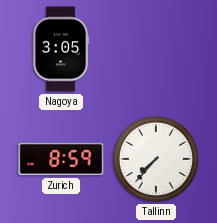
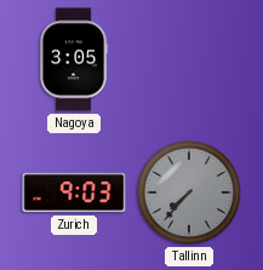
Zurich: 8:59 -> 9:03
Tallinn dial: white -> grey
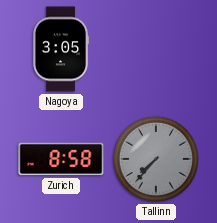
Zurich: 9:03 -> 8:58
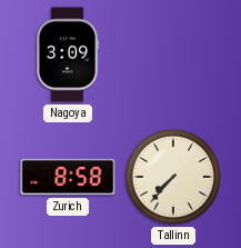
Nagoya: 3:05 -> 3:09
Tallinn dial: grey -> cream
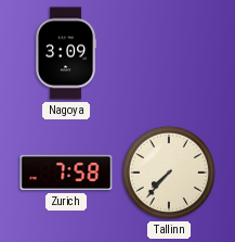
Zurich: 8:58 -> 7:58
